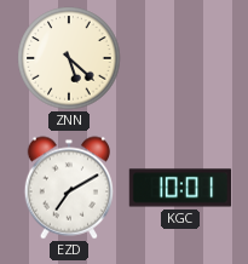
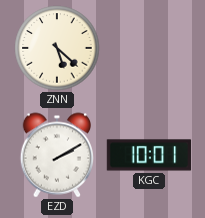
EZD: 7:10 -> 2:10
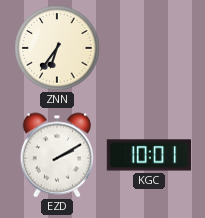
ZNN: 5:22 -> 6:36
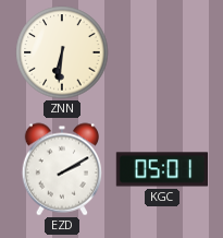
ZNN: 6:36 -> 6:31
KGC: 10:01 -> 05:01
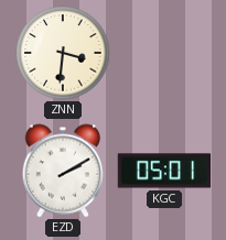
ZNN: 6:31 -> 3:31
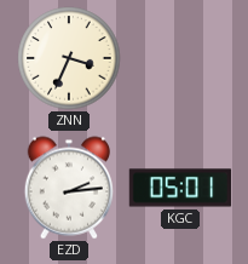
ZNN: 3:31 -> 3:34
EZD: 2:10 -> 2:14
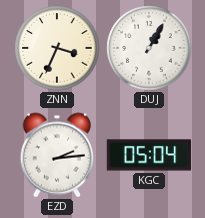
DUJ: none -> 1:05
KGC: 05:01 -> 05:04
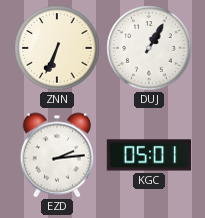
ZNN: 3:34 -> 6:34
KGC: 05:04 -> 05:01
